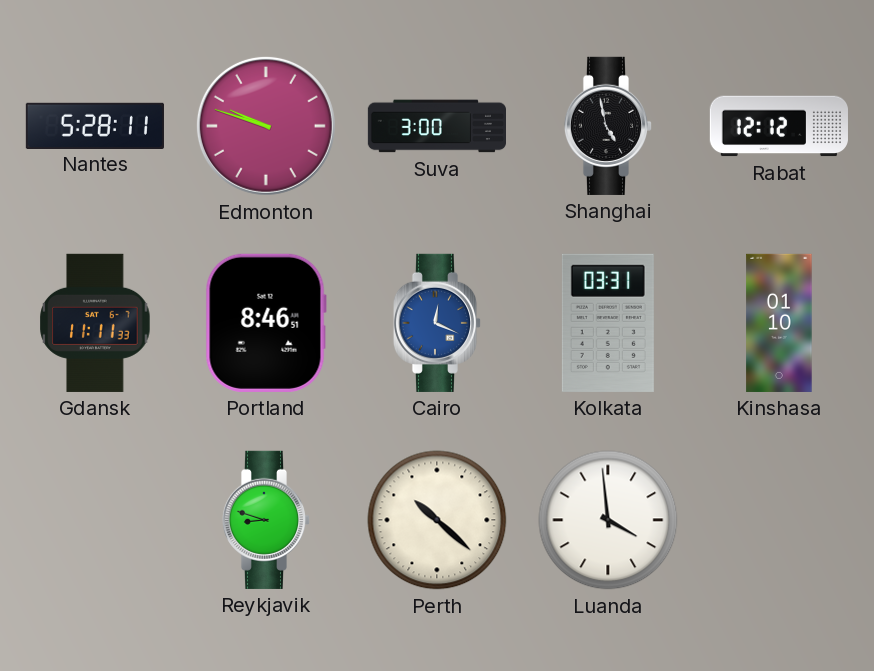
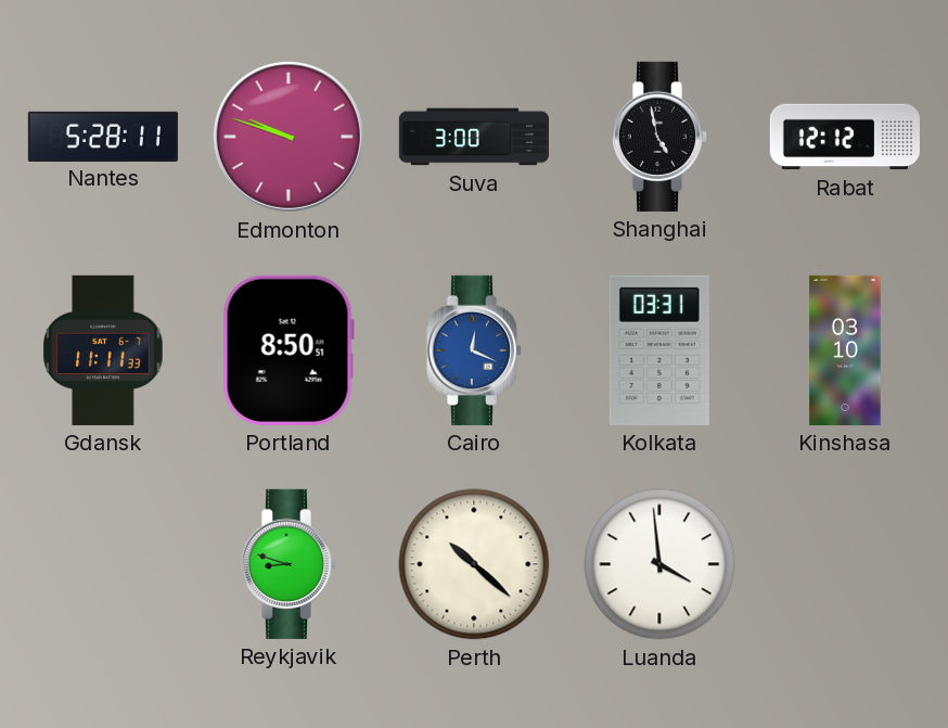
Portland: 8:46 -> 8:50
Kinshasa: 01:10 -> 03:10
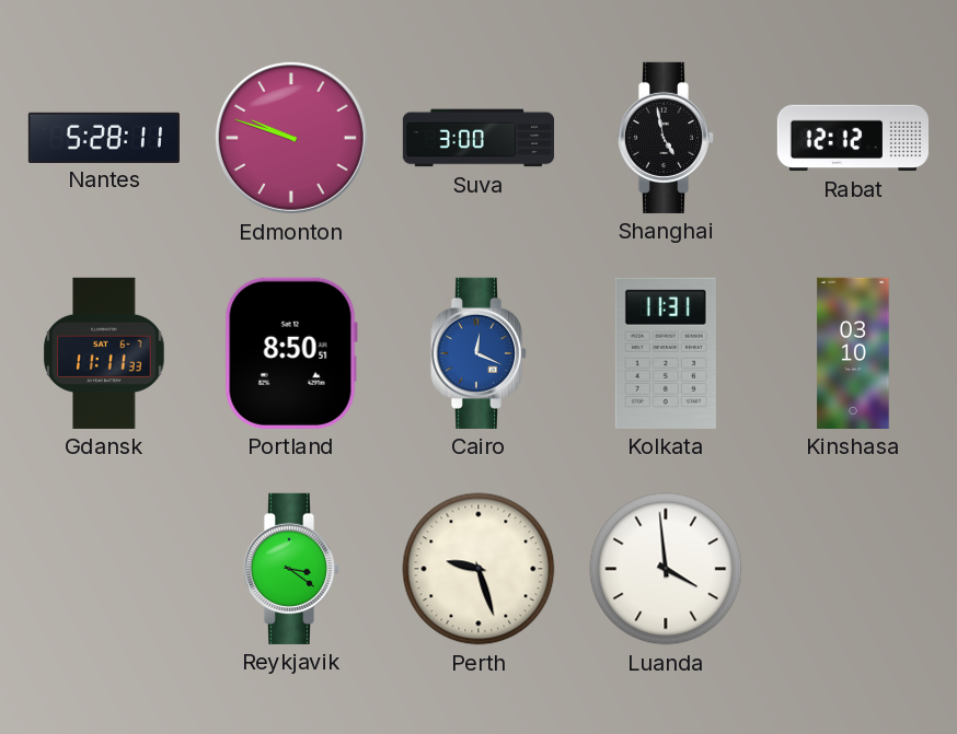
Kolkata: 03:31 -> 11:31
Reykjavik: 8:48 -> 3:21
Perth: 10:22 -> 9:27
